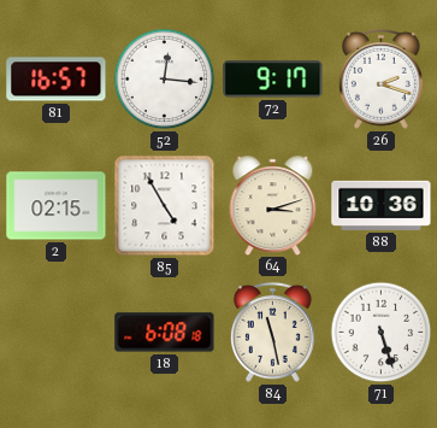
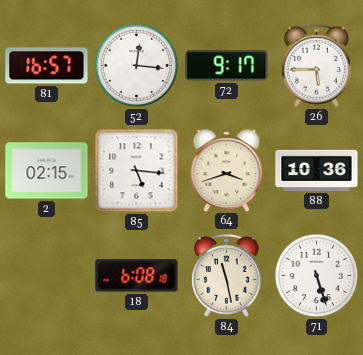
26: 2:18 -> 5:45
85: 4:55 -> 5:16
64: 3:12 -> 3:42
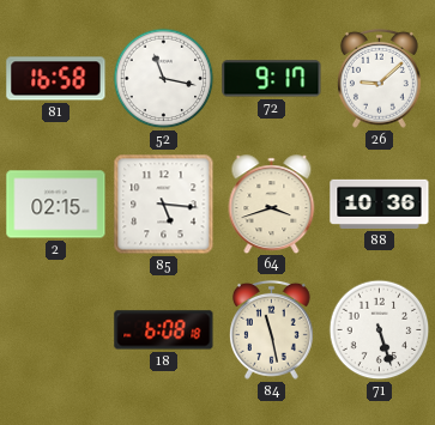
81: 16:57 -> 16:58
52: 12:16 -> 11:17
26: 5:45 -> 9:08
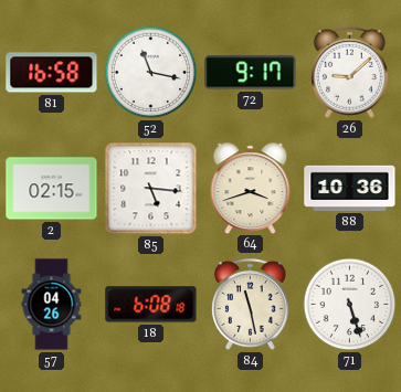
57: none -> 04:26
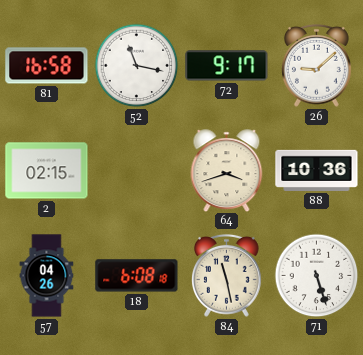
85: 5:16 -> none
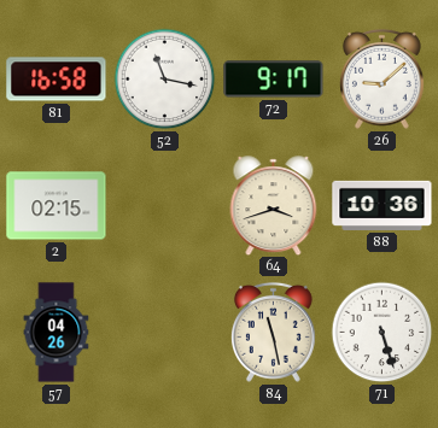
18: 6:08 -> none
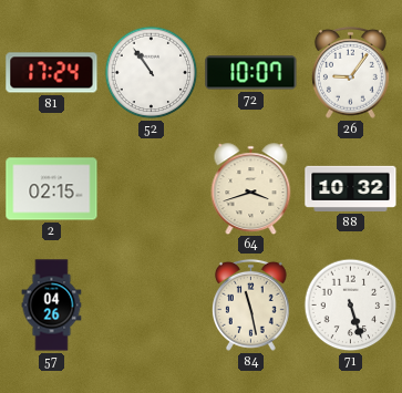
81: 16:58 -> 17:24
52: 11:17 -> 10:54
72: 9:17 -> 10:07
26: 9:08 -> 9:06
88: 10:36 -> 10:32
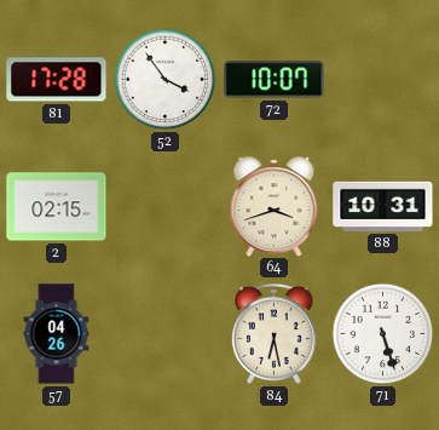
81: 17:24 -> 17:28
52: 10:54 -> 3:54
26: 9:06 -> none
88: 10:32 -> 10:31
84: 11:28 -> 6:28
